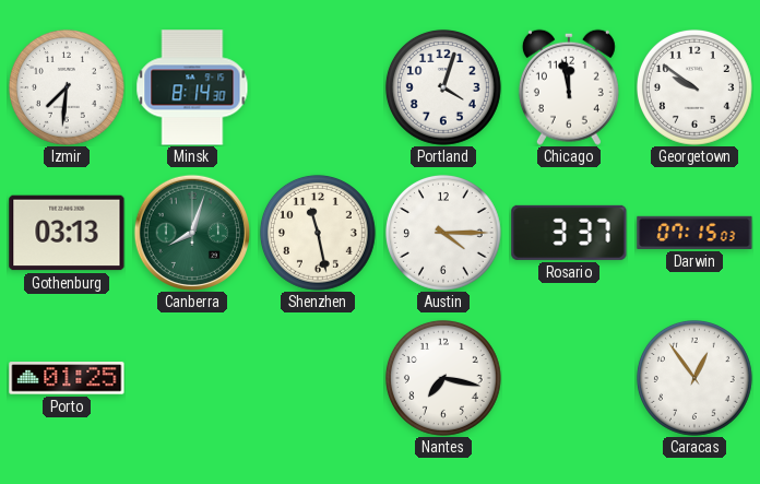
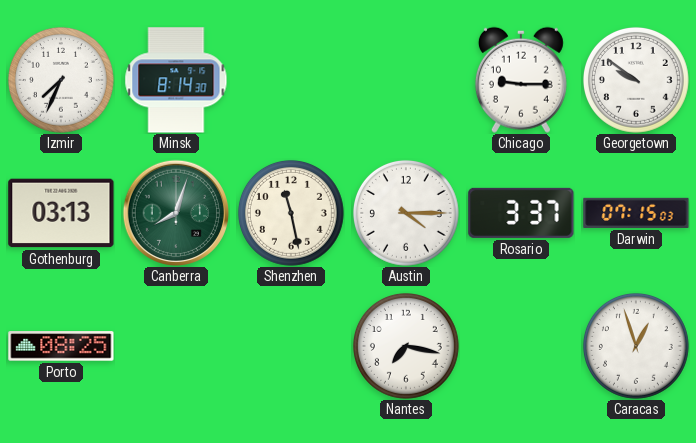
Izmir: 7:31 -> 7:34
Portland: 4:03 -> none
Chicago: 11:58 -> 9:15
Porto: 01:25 -> 08:25
Caracas: 12:54 -> 12:57
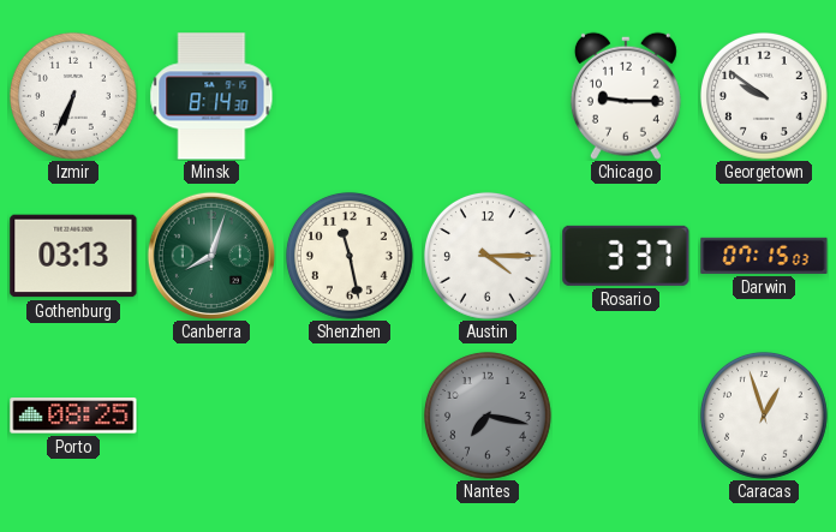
Izmir: 7:34 -> 6:34
Nantes dial: white -> grey
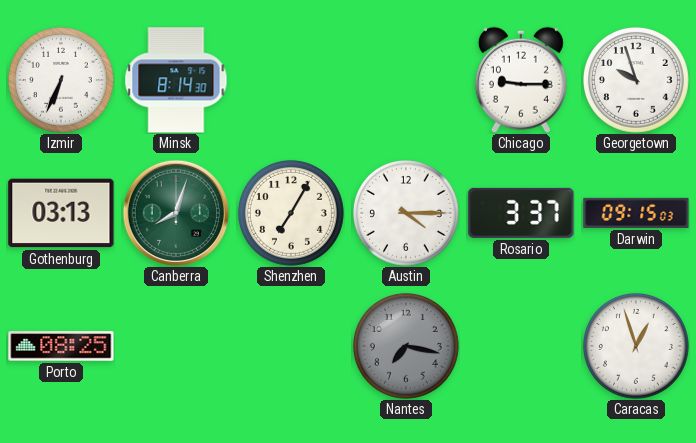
Georgetown: 9:51 -> 9:57
Shenzhen: 11:28 -> 7:05
Darwin: 07:15 -> 09:15
